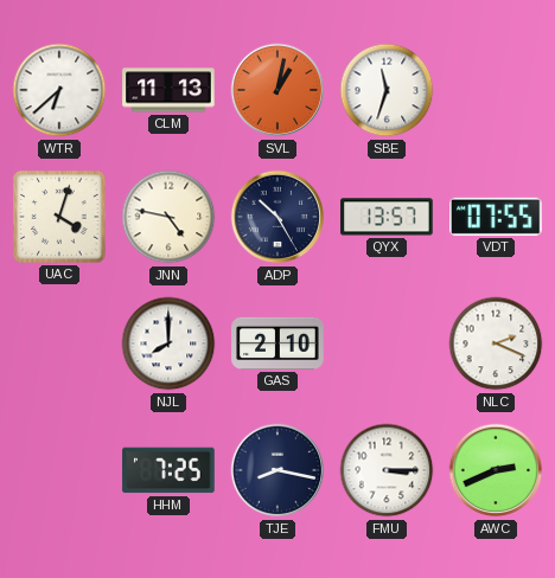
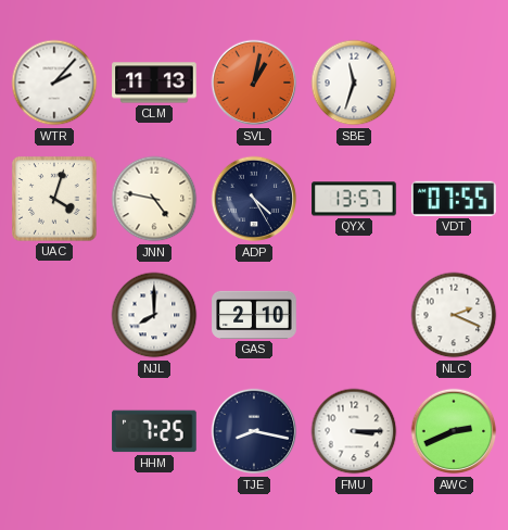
WTR: 6:38 -> 2:07
ADP: 10:25 -> 4:25
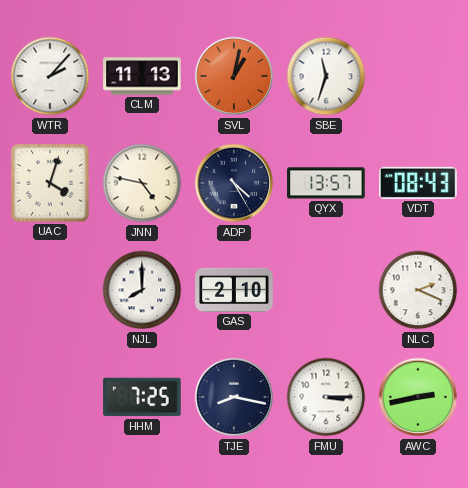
VDT: 07:55 -> 08:43
AWC: 2:41 -> 2:43
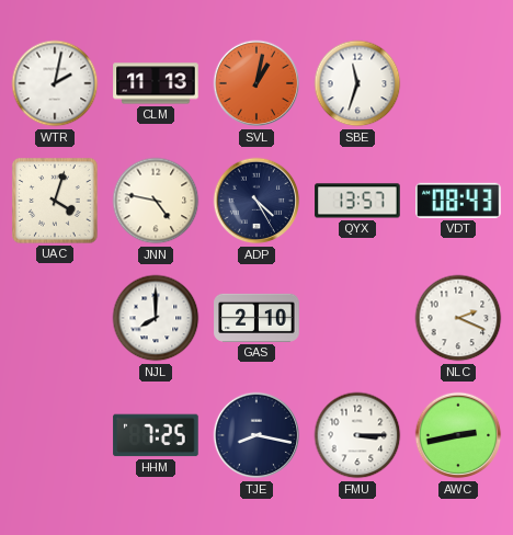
WTR: 2:07 -> 2:02
